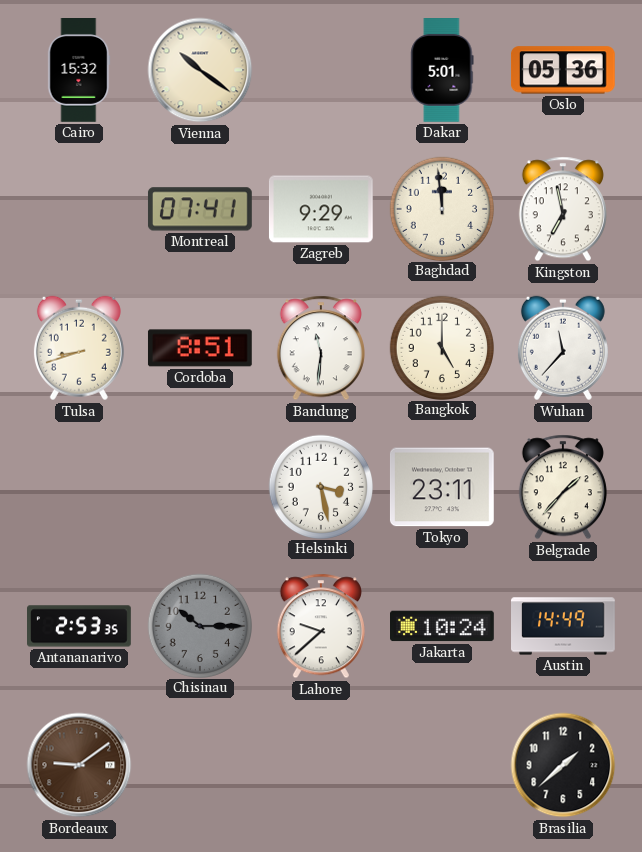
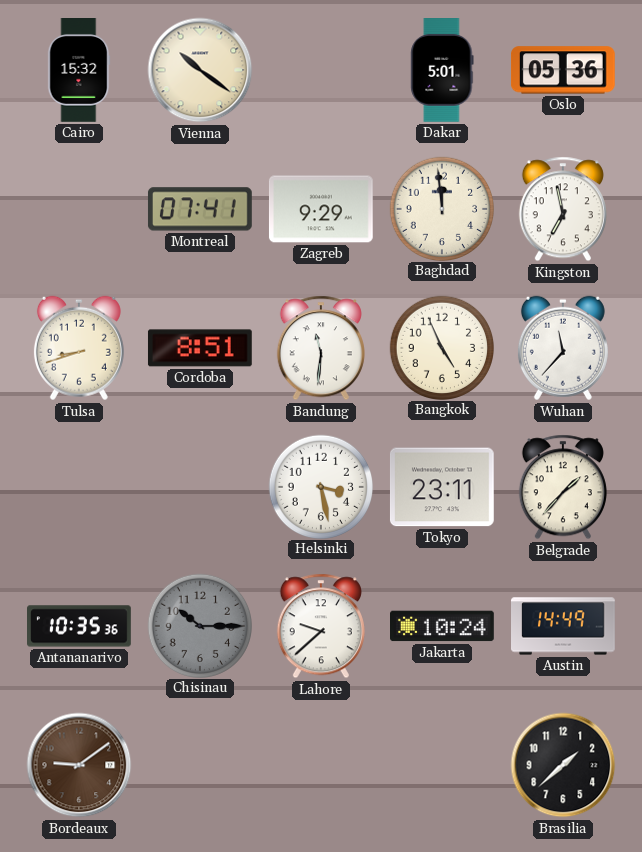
Bangkok: 5:00 -> 4:56
Antananarivo: 2:53 -> 10:35
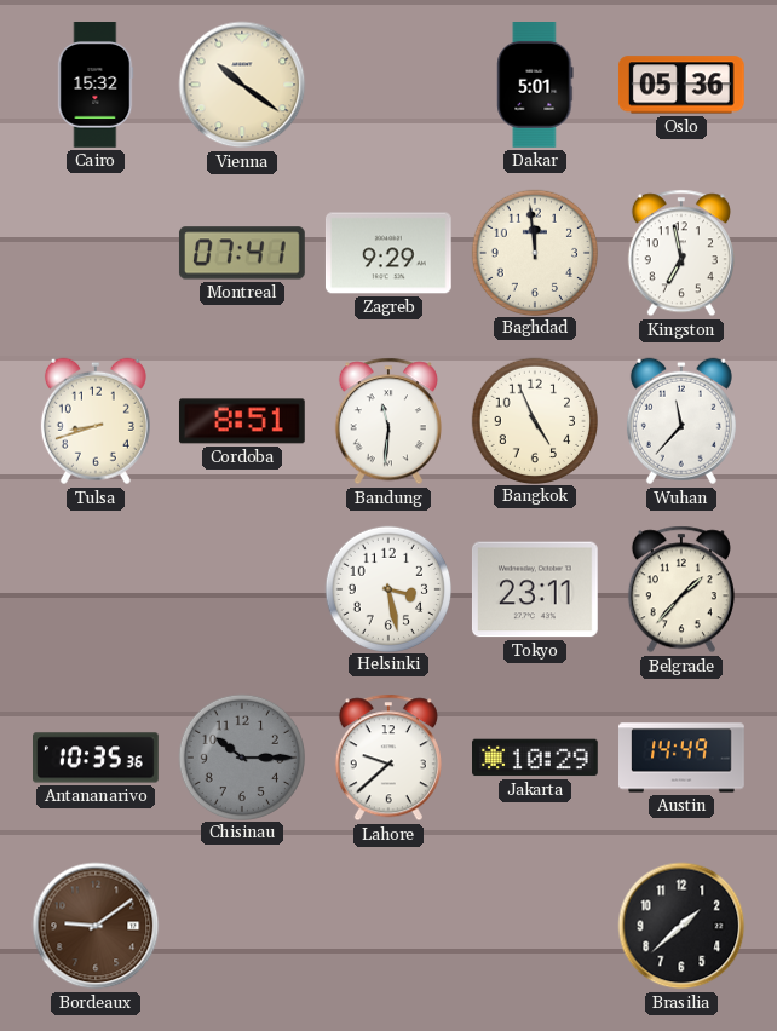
Jakarta: 10:24 -> 10:29
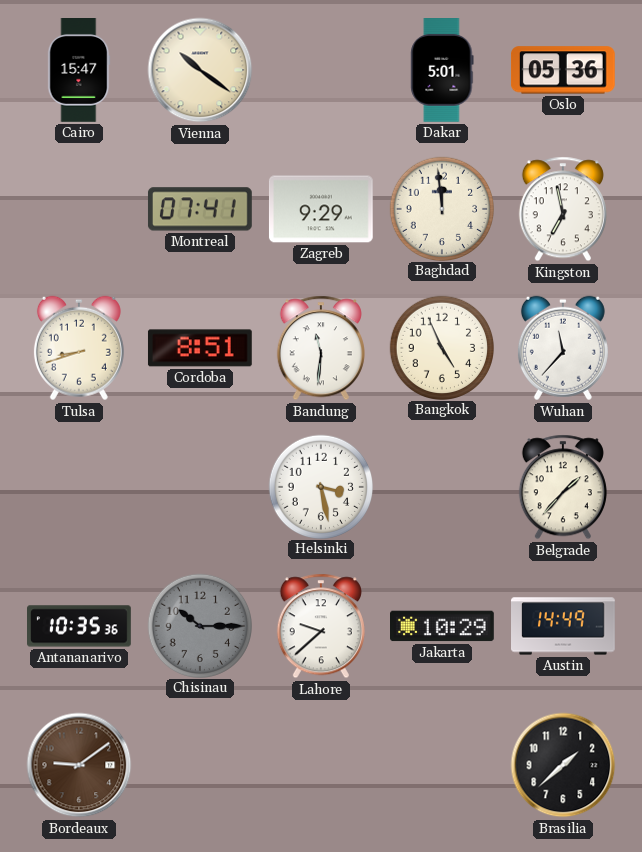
Cairo: 15:32 -> 15:47
Tokyo: 23:11 -> none
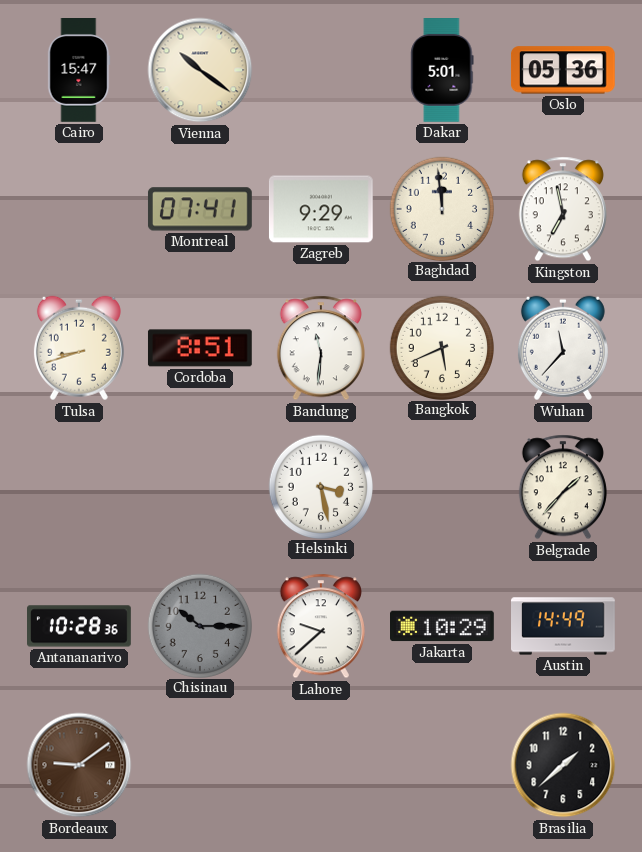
Bangkok: 4:56 -> 5:41
Antananarivo: 10:35 -> 10:28
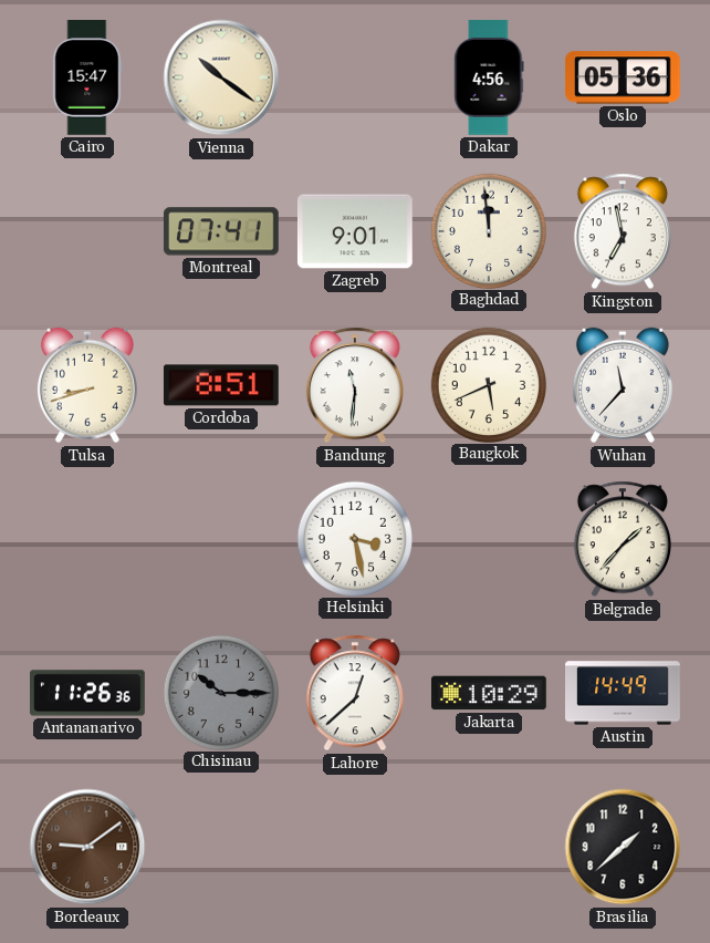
Dakar: 5:01 -> 4:56
Zagreb: 9:29 -> 9:01
Antananarivo: 10:28 -> 11:26
Lahore: 9:38 -> 12:38
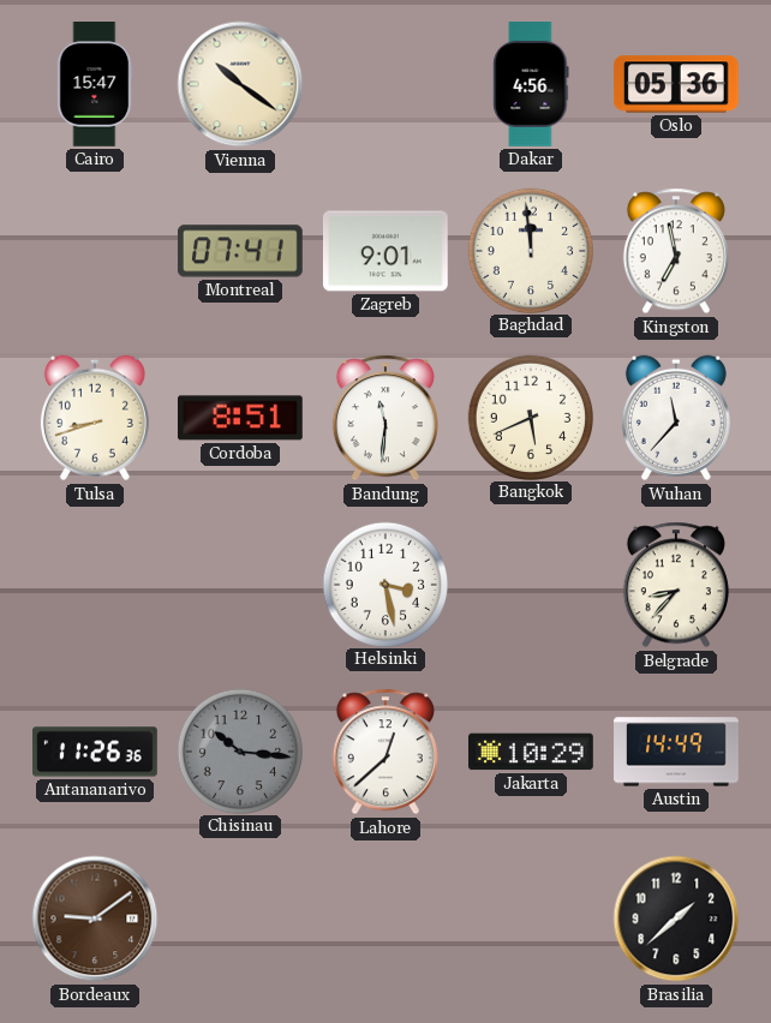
Belgrade: 1:37 -> 8:37
Chisinau: 10:15 -> 10:16
